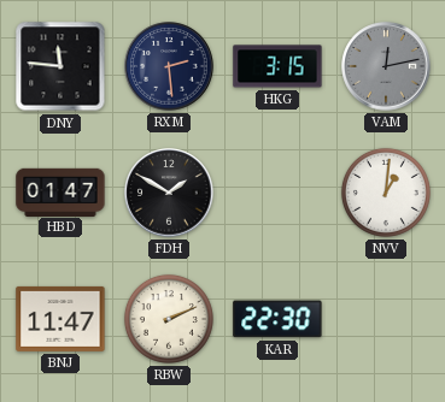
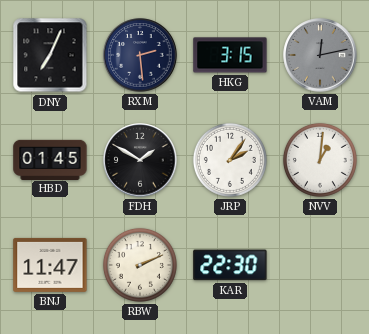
DNY: 11:46 -> 7:04
HBD: 01:47 -> 01:45
JRP: none -> 2:06
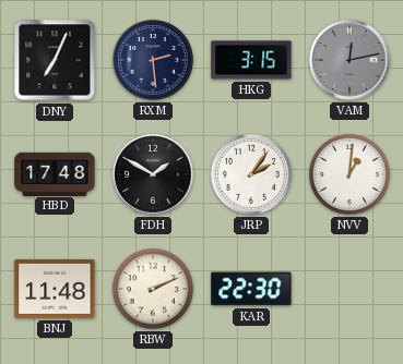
HBD: 01:45 -> 17:48
BNJ: 11:47 -> 11:48
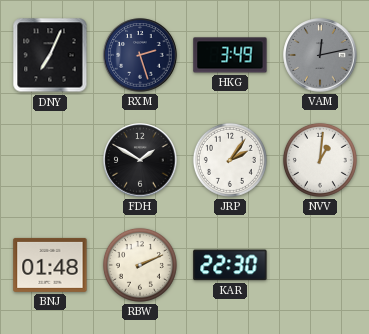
RXM: 2:29 -> 2:27
HKG: 3:15 -> 3:49
HBD: 17:48 -> none
BNJ: 11:48 -> 01:48
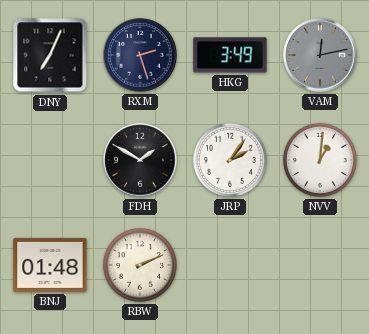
KAR: 22:30 -> none
